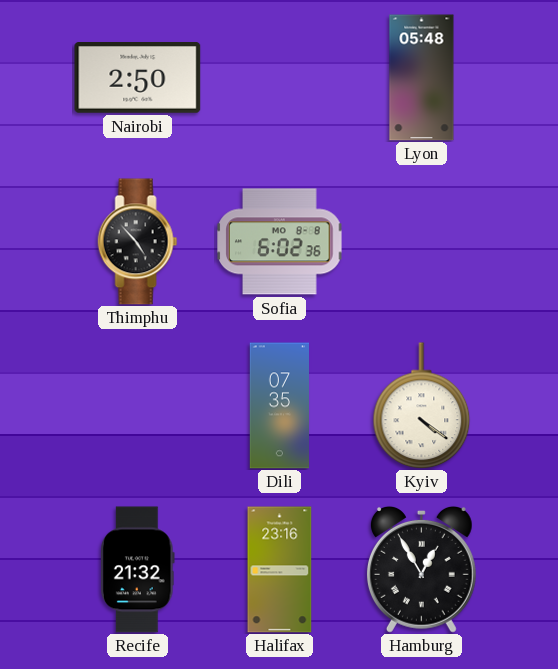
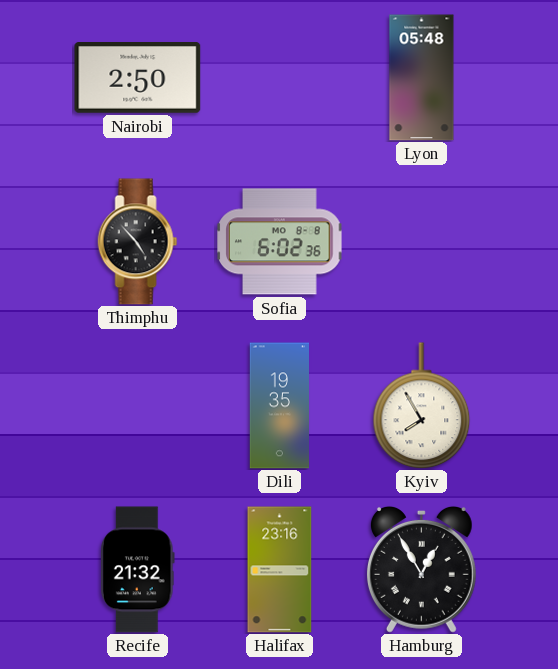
Dili: 07:35 -> 19:35
Kyiv: 4:21 -> 7:55
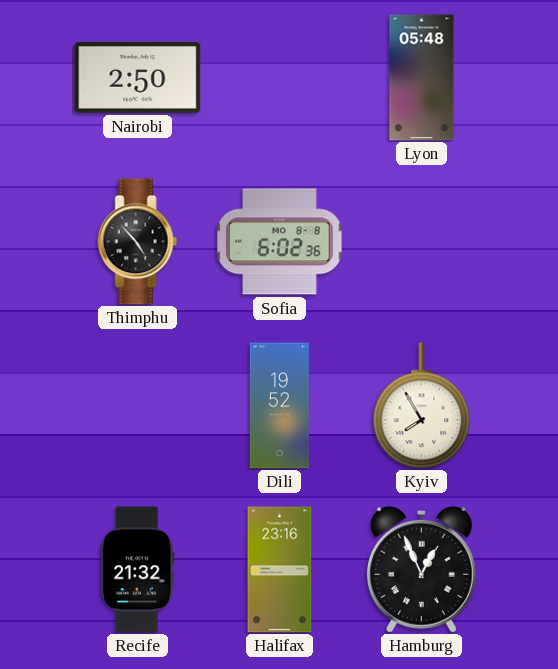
Dili: 19:35 -> 19:52
Hamburg: 12:55 -> 12:56
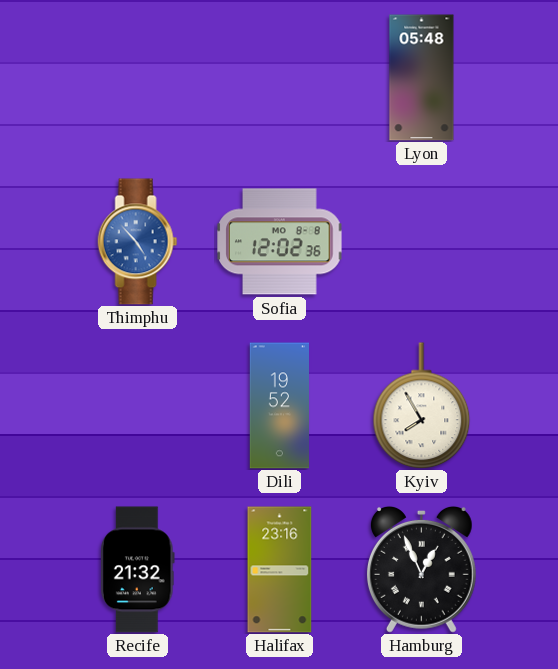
Nairobi: 2:50 -> none
Thimphu dial: black -> blue
Sofia: 6:02 -> 12:02
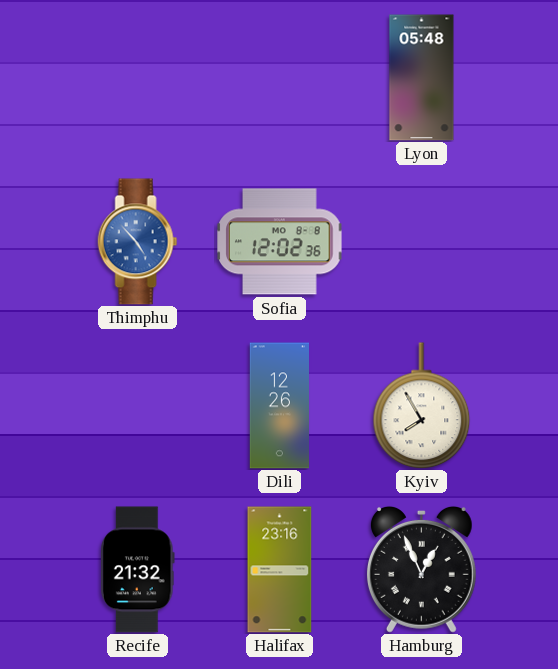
Dili: 19:52 -> 12:26
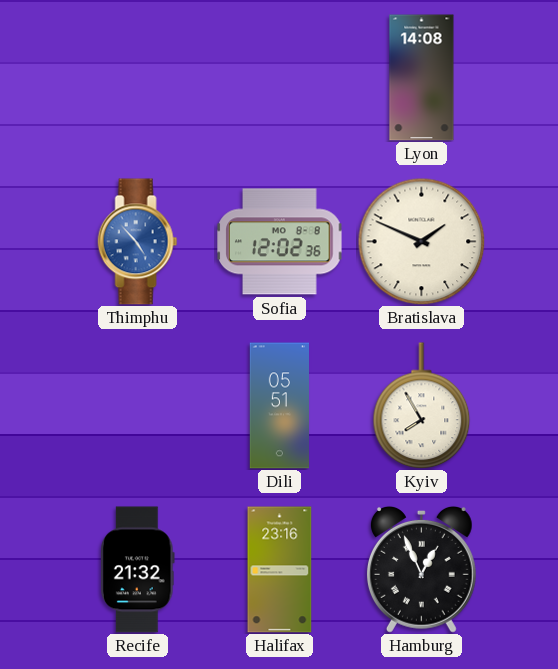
Lyon: 05:48 -> 14:08
Bratislava: none -> 1:49
Dili: 12:26 -> 05:51
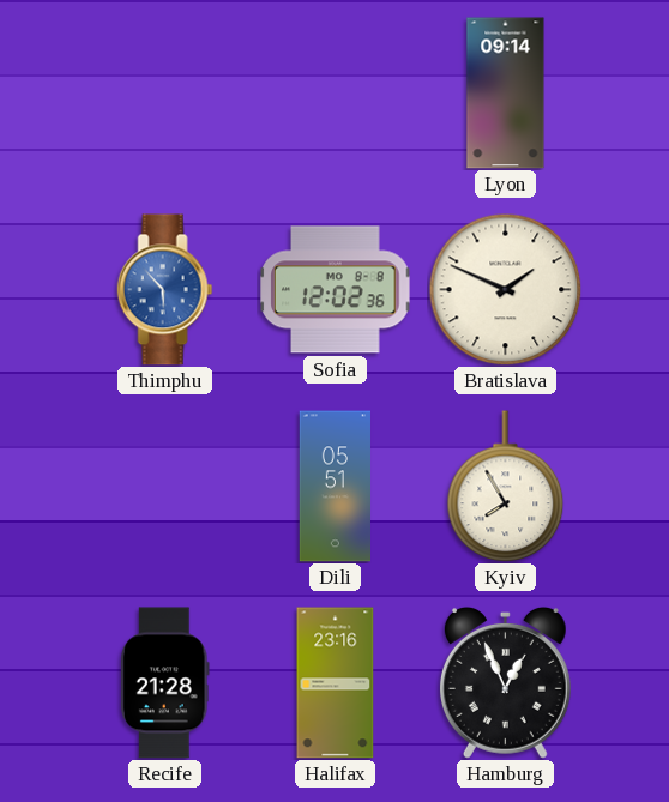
Lyon: 14:08 -> 09:14
Thimphu: 4:53 -> 5:53
Recife: 21:32 -> 21:28
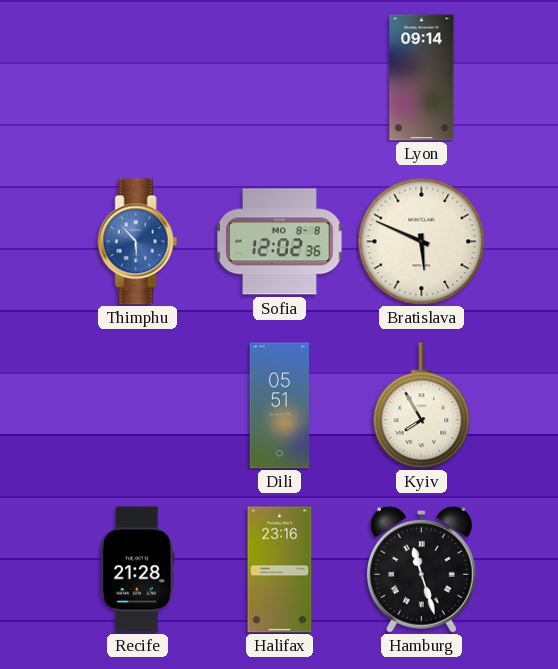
Bratislava: 1:49 -> 5:49
Hamburg: 12:56 -> 11:27
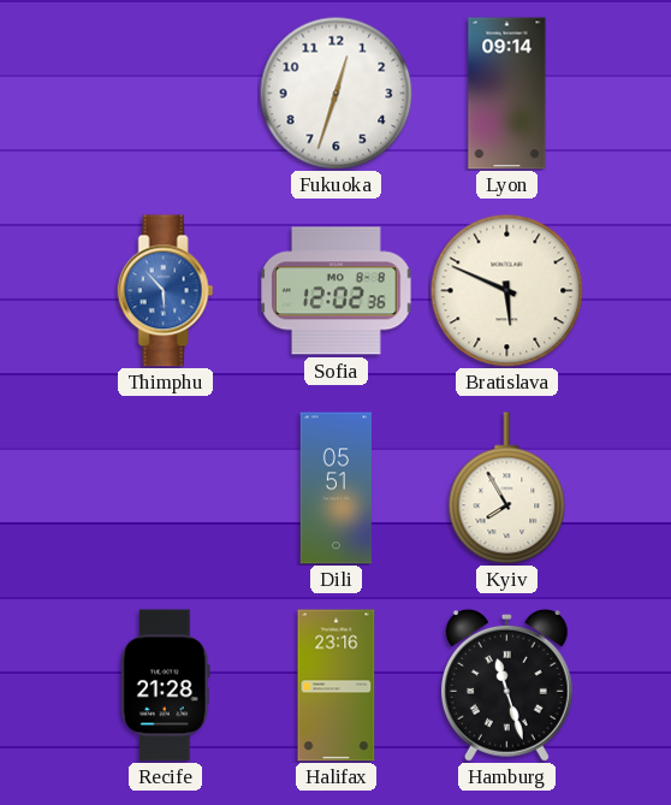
Fukuoka: none -> 12:33
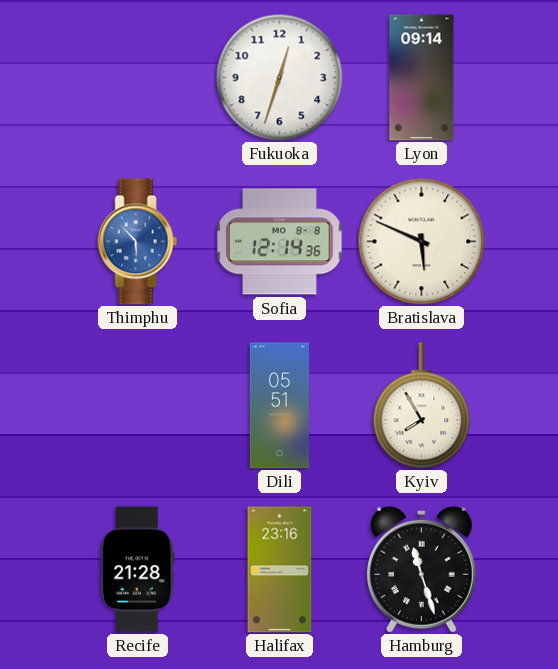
Sofia: 12:02 -> 12:14
